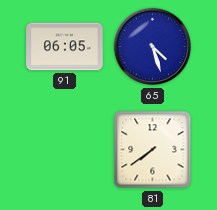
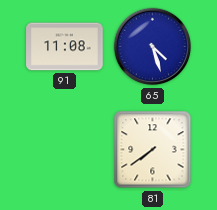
91: 06:05 -> 11:08
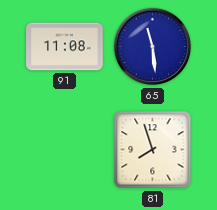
65: 4:27 -> 11:29
81: 7:39 -> 7:57
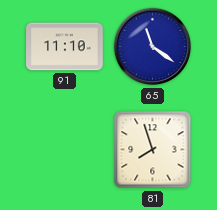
91: 11:08 -> 11:10
65: 11:29 -> 11:21
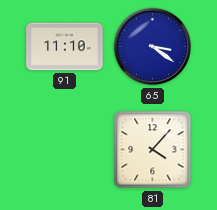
65: 11:21 -> 3:21
81: 7:57 -> 4:07
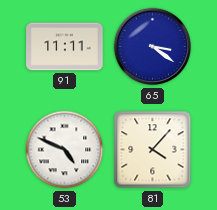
91: 11:10 -> 11:11
53: none -> 4:49
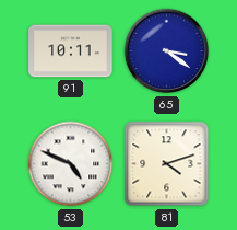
91: 11:11 -> 10:11
81: 4:07 -> 4:12
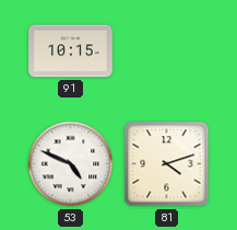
91: 10:11 -> 10:15
65: 3:21 -> none
